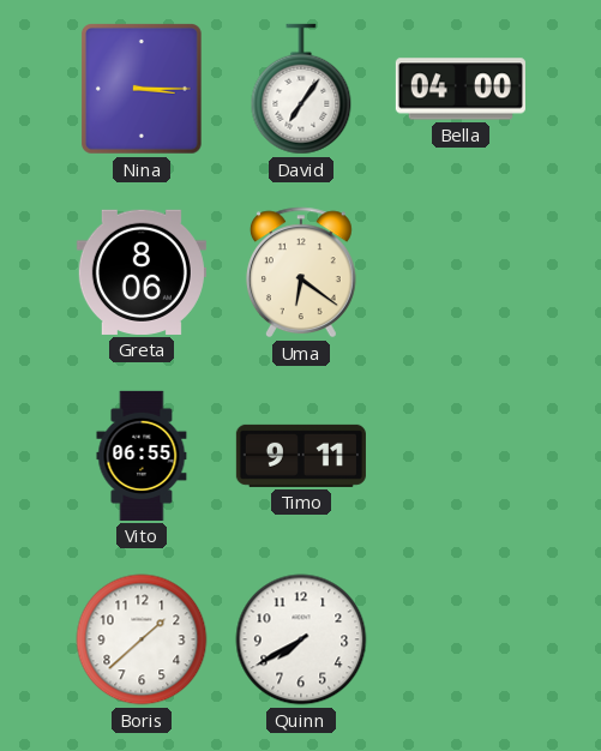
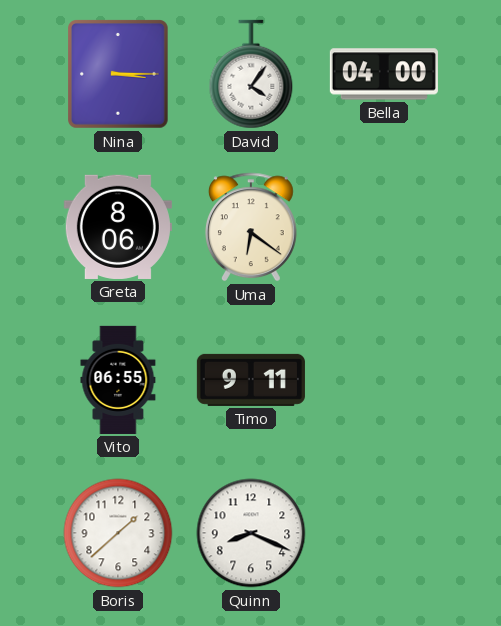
David: 7:06 -> 4:06
Quinn: 7:40 -> 8:19
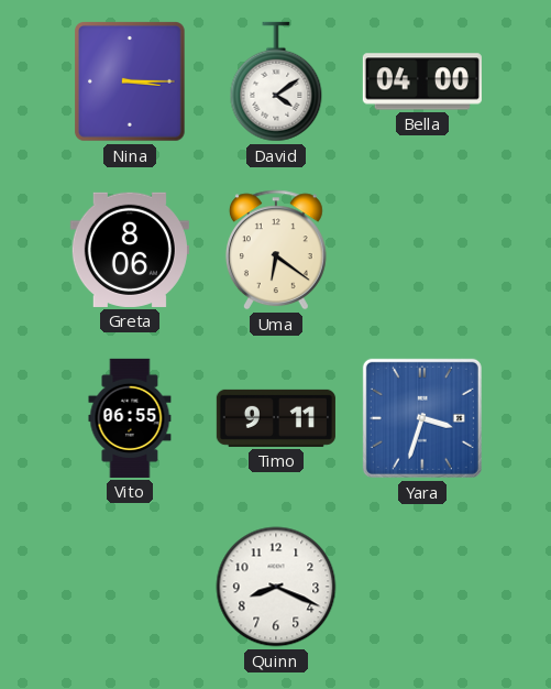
David: 4:06 -> 4:09
Yara: none -> 3:33
Boris: 1:38 -> none
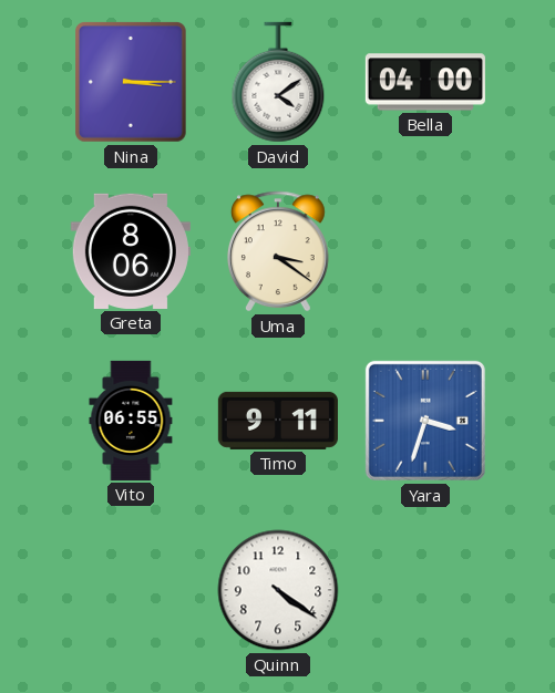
Uma: 6:21 -> 3:21
Quinn: 8:19 -> 4:21
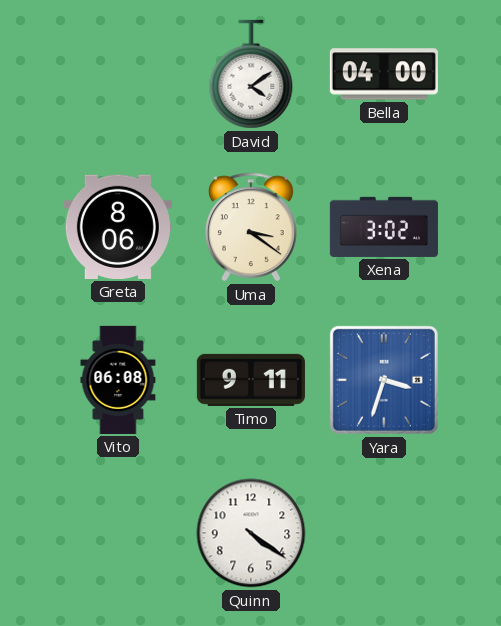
Nina: 3:15 -> none
Xena: none -> 3:02
Vito: 06:55 -> 06:08
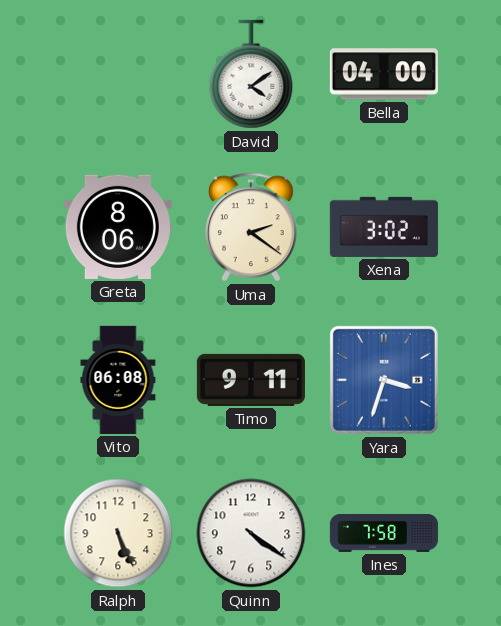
Uma: 3:21 -> 2:21
Ralph: none -> 5:26
Ines: none -> 7:58
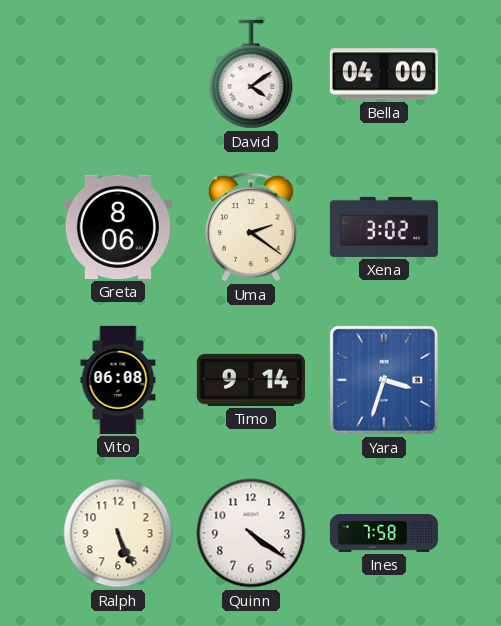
Timo: 9:11 -> 9:14
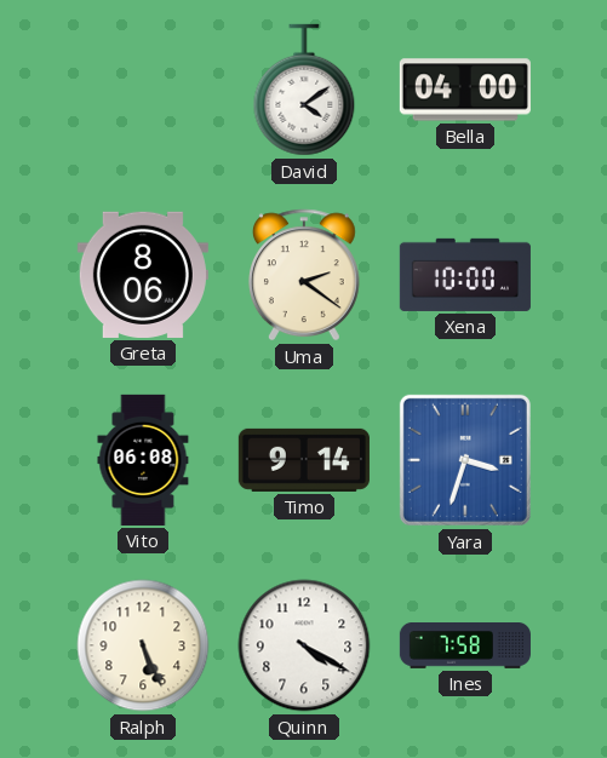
Xena: 3:02 -> 10:00
Quinn: 4:21 -> 4:20
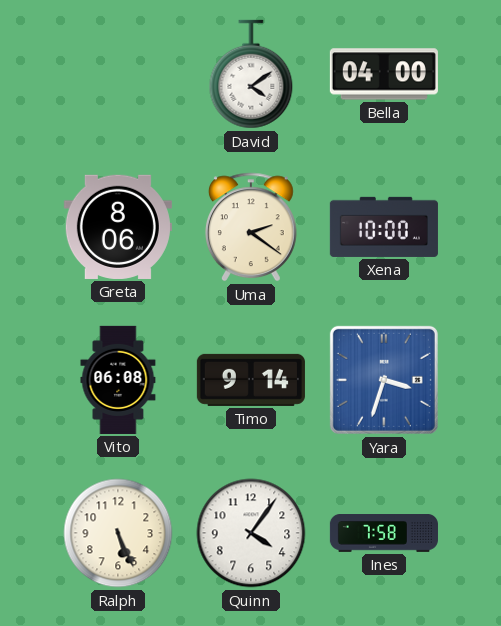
Quinn: 4:20 -> 4:06
